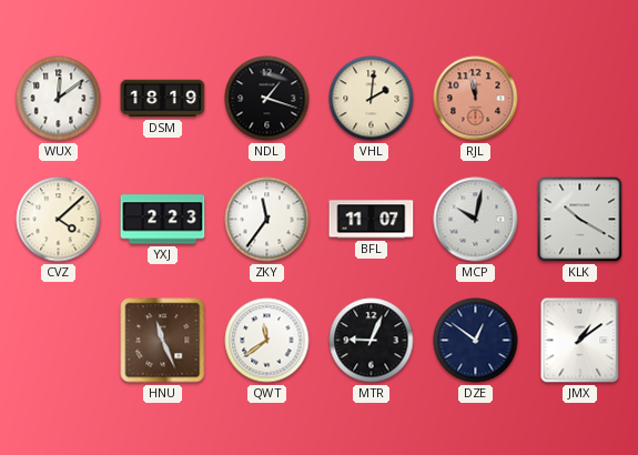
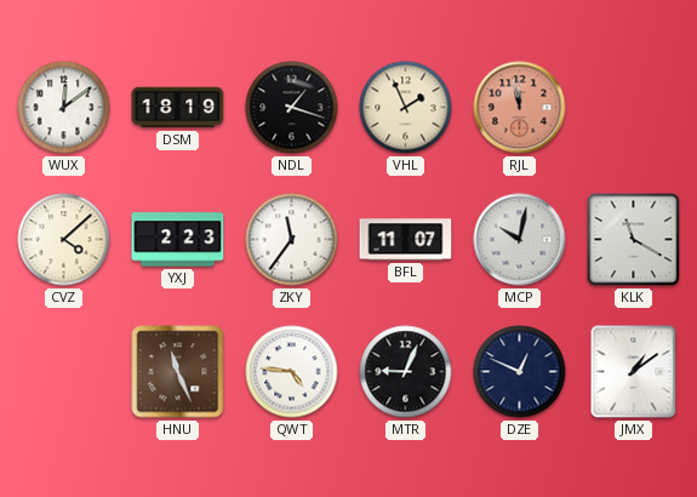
VHL: 2:01 -> 1:56
KLK: 10:20 -> 11:20
QWT: 11:39 -> 4:46
DZE: 12:51 -> 12:49
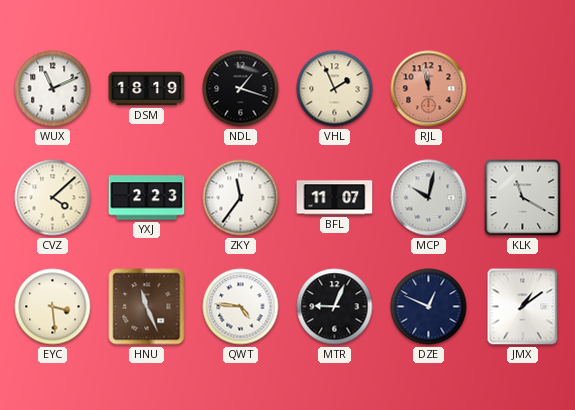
WUX: 12:09 -> 11:11
EYC: none -> 3:29
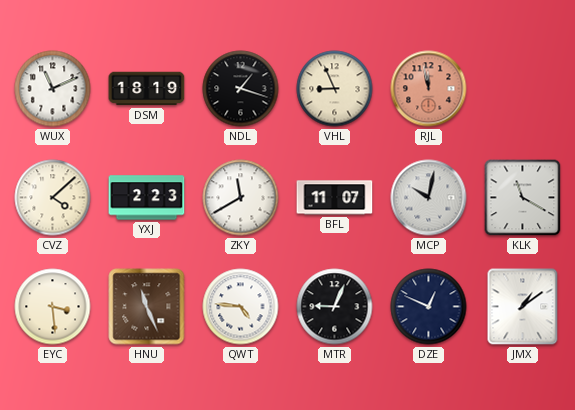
VHL: 1:56 -> 8:56
ZKY: 11:36 -> 11:40
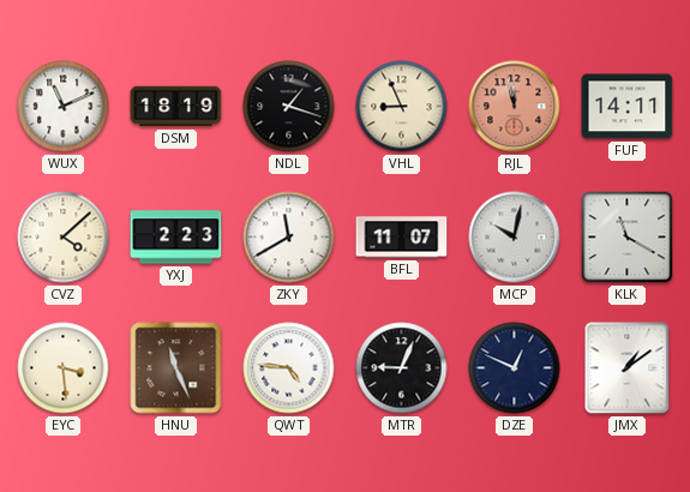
FUF: none -> 14:11
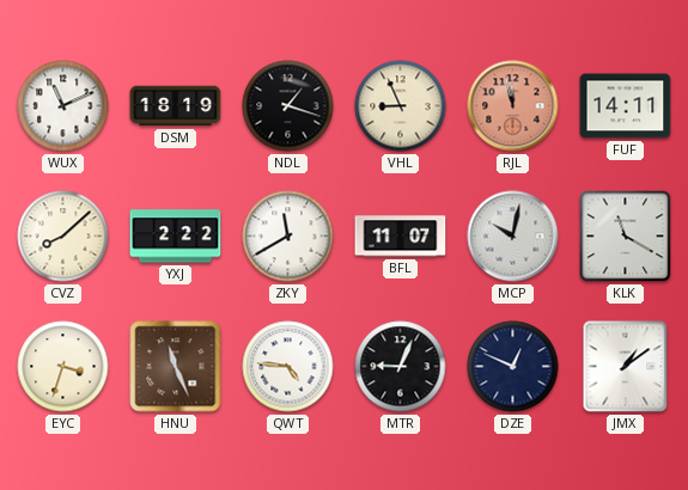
CVZ: 4:08 -> 8:08
YXJ: 2:23 -> 2:22
EYC: 3:29 -> 3:33
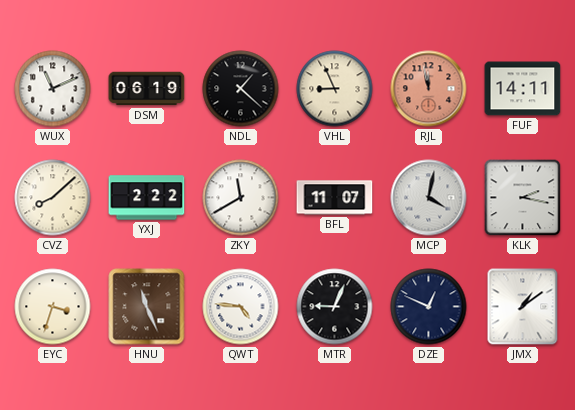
DSM: 18:19 -> 06:19
NDL: 1:18 -> 1:22
MCP: 10:02 -> 4:02
KLK: 11:20 -> 2:17
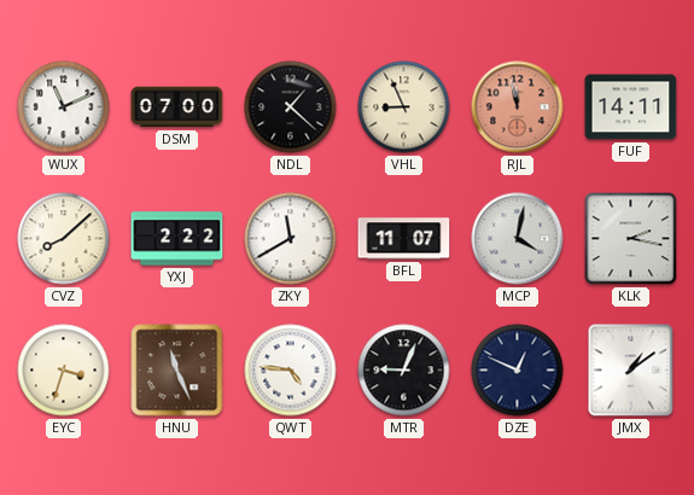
DSM: 06:19 -> 07:00
